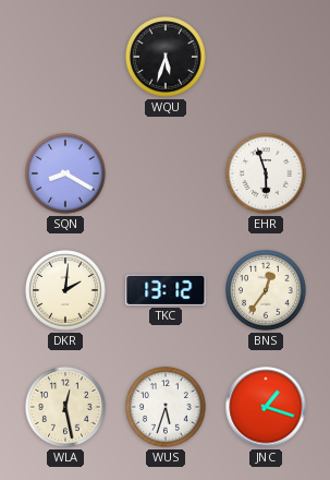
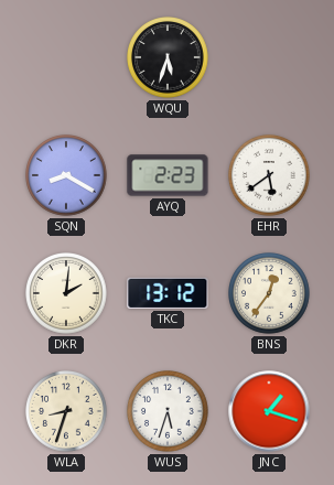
AYQ: none -> 2:23
EHR: 5:57 -> 5:39
WLA: 12:28 -> 8:33
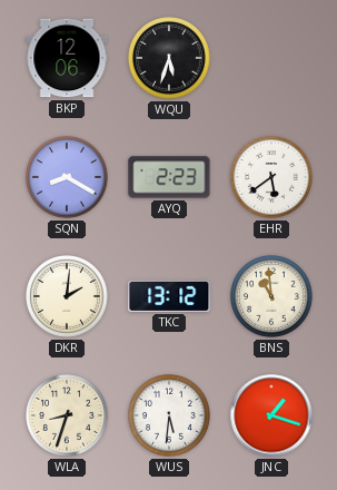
BKP: none -> 12:06
BNS: 12:36 -> 10:59
WUS: 5:33 -> 5:31
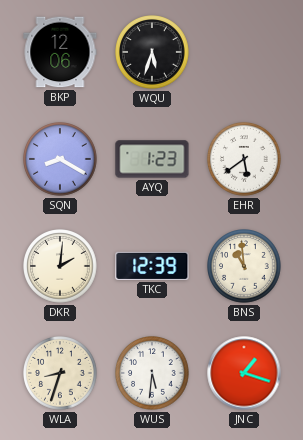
AYQ: 2:23 -> 1:23
TKC: 13:12 -> 12:39
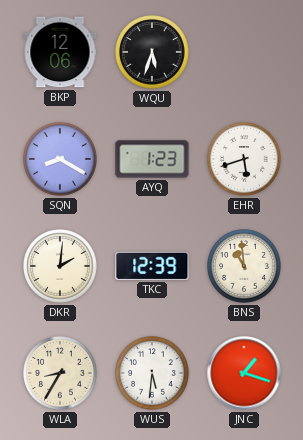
EHR: 5:39 -> 5:42
WLA: 8:33 -> 8:35
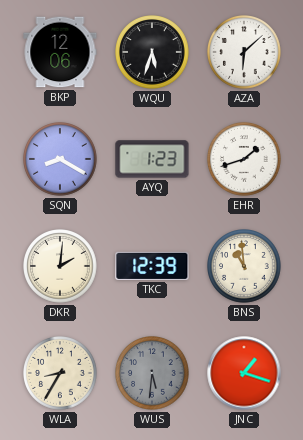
AZA: none -> 6:08
EHR: 5:42 -> 1:42
WUS dial: white -> grey
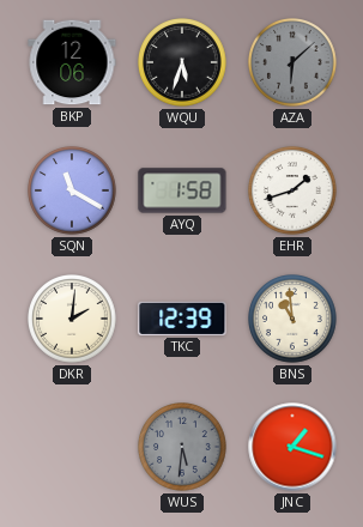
AZA dial: white -> grey
SQN: 8:20 -> 11:20
AYQ: 1:23 -> 1:58
WLA: 8:35 -> none
